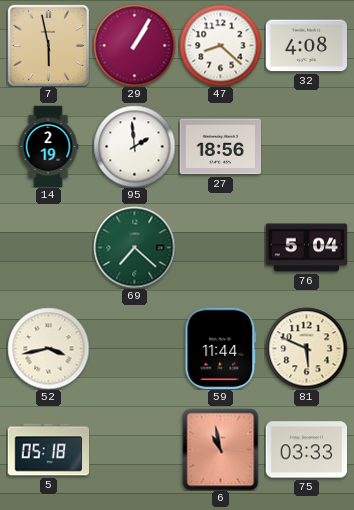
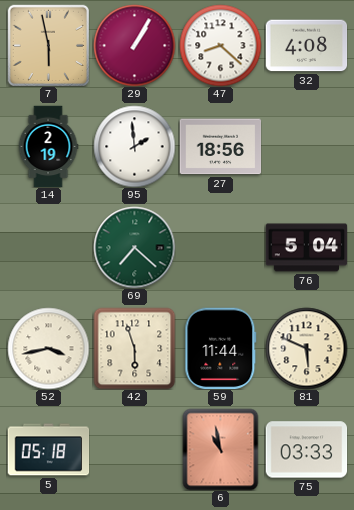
42: none -> 5:57
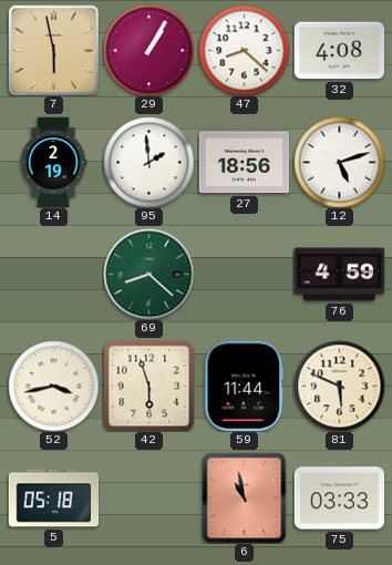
12: none -> 5:12
69: 7:22 -> 8:22
76: 5:04 -> 4:59
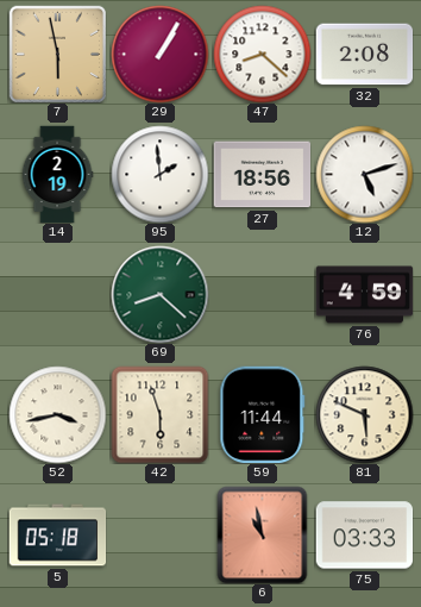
32: 4:08 -> 2:08
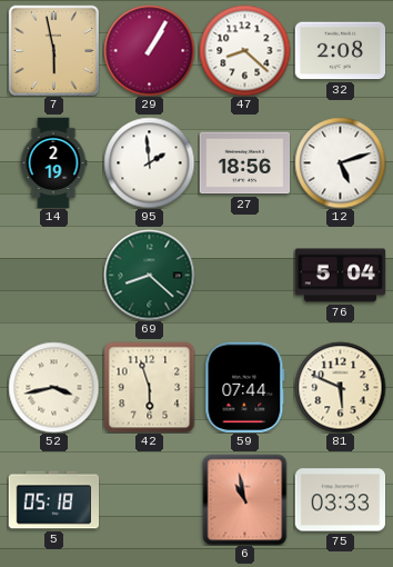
76: 4:59 -> 5:04
59: 11:44 -> 07:44
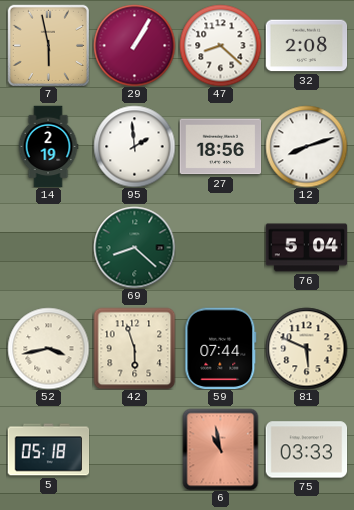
12: 5:12 -> 8:12
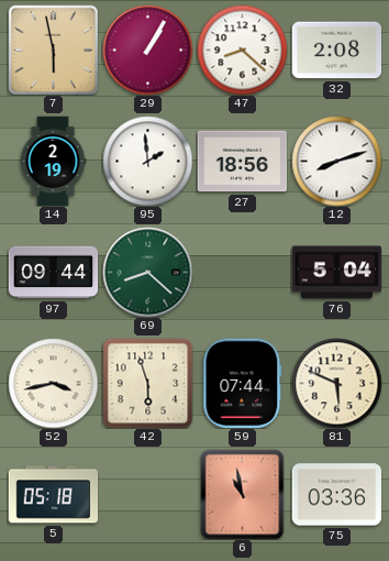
97: none -> 09:44
75: 03:33 -> 03:36
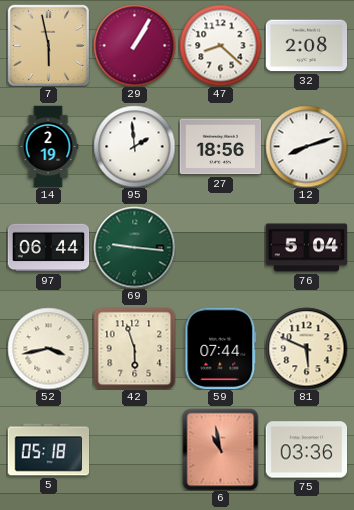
97: 09:44 -> 06:44
69: 8:22 -> 9:16
